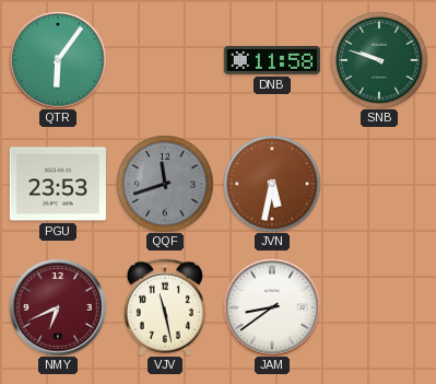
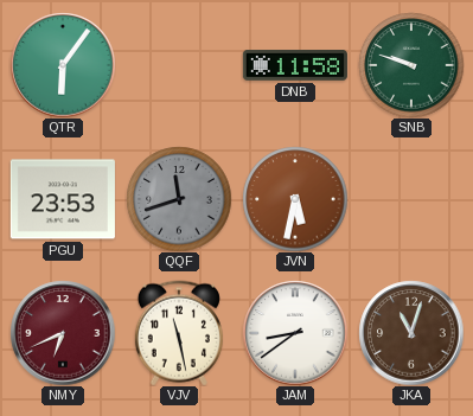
JKA: none -> 11:03
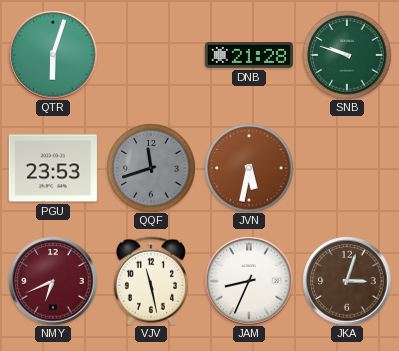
QTR: 6:06 -> 6:03
DNB: 11:58 -> 21:28
JAM: 8:39 -> 8:34
JKA: 11:03 -> 3:03
